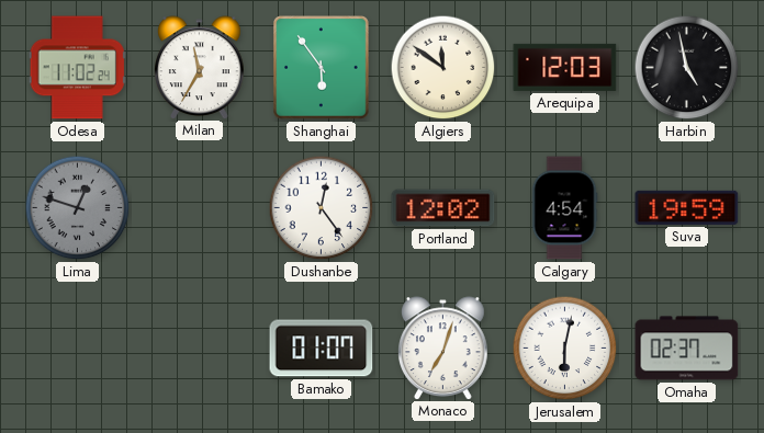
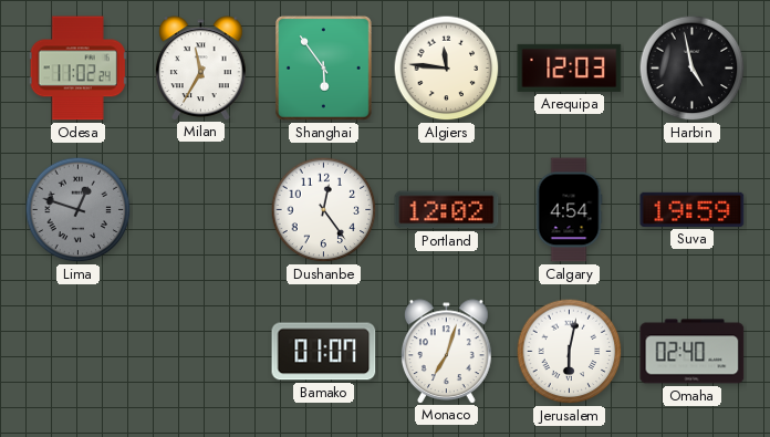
Algiers: 11:51 -> 11:46
Omaha: 02:37 -> 02:40
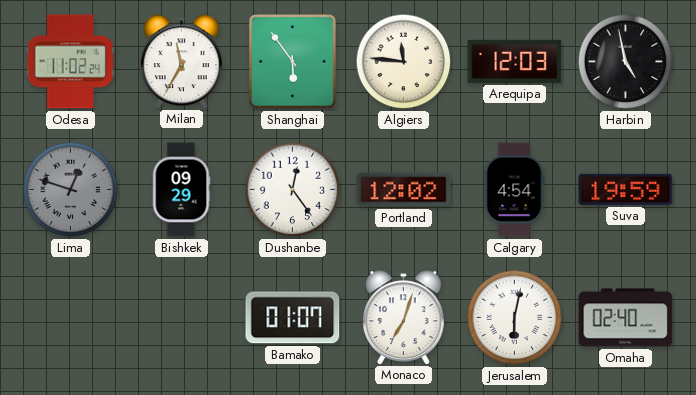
Bishkek: none -> 09:29
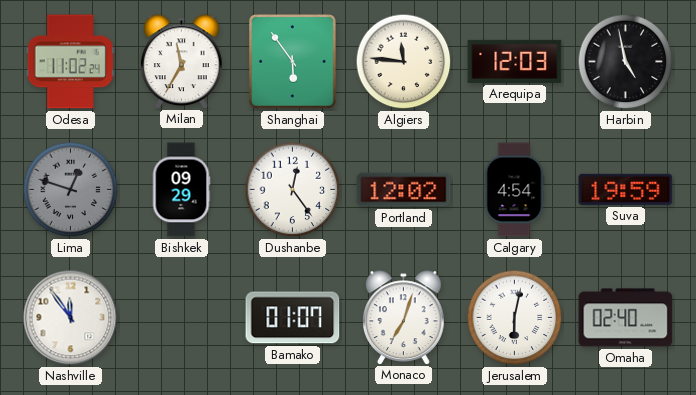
Nashville: none -> 11:54
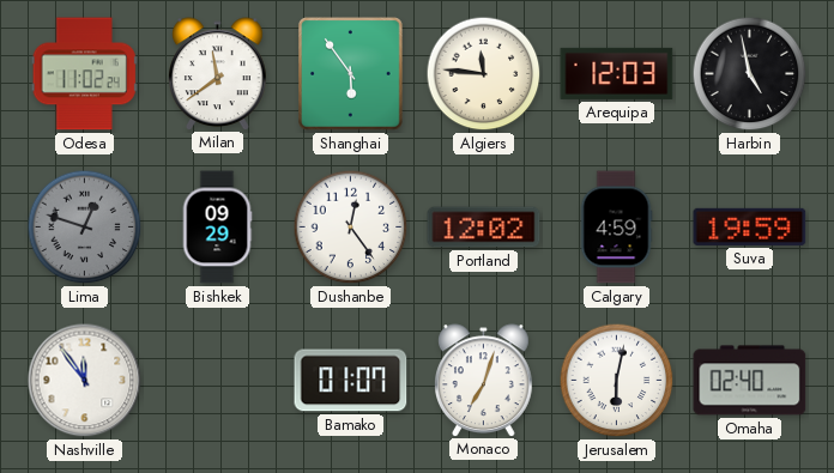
Milan: 11:35 -> 11:39
Calgary: 4:54 -> 4:59
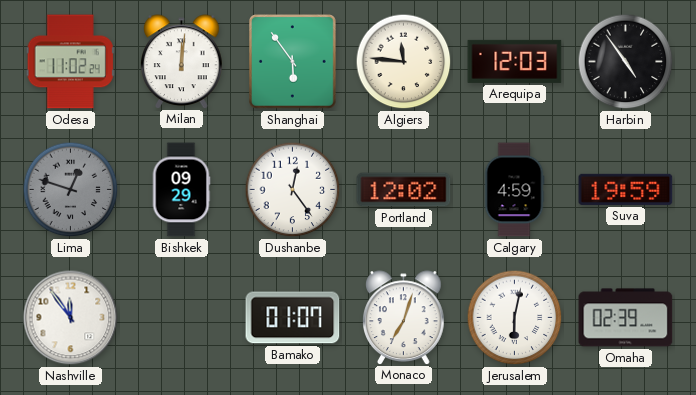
Milan: 11:39 -> 12:01
Harbin: 4:58 -> 4:54
Omaha: 02:40 -> 02:39
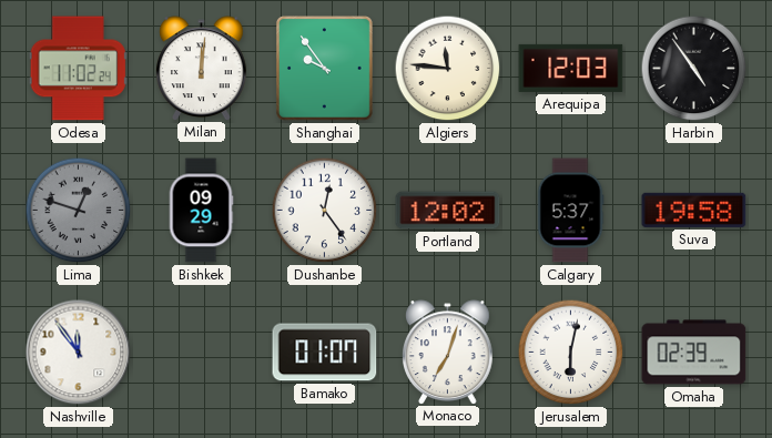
Shanghai: 5:54 -> 9:54
Calgary: 4:59 -> 5:37
Suva: 19:59 -> 19:58
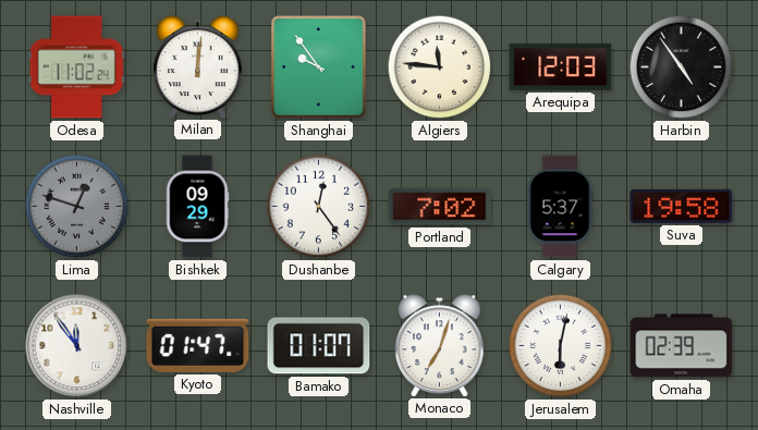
Portland: 12:02 -> 7:02
Kyoto: none -> 01:47
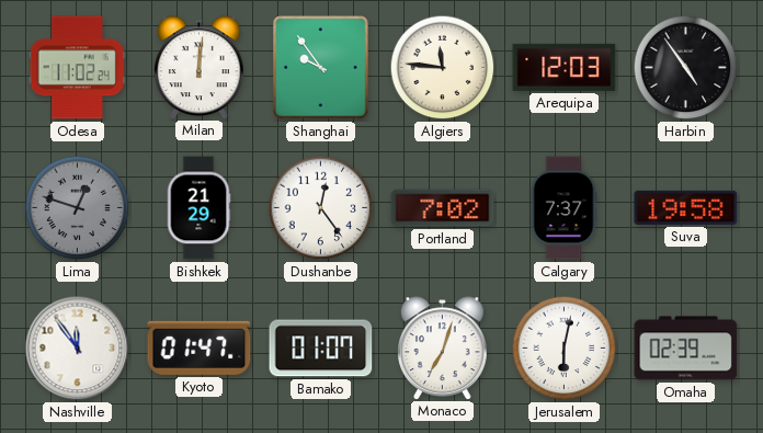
Bishkek: 09:29 -> 21:29
Calgary: 5:37 -> 7:37
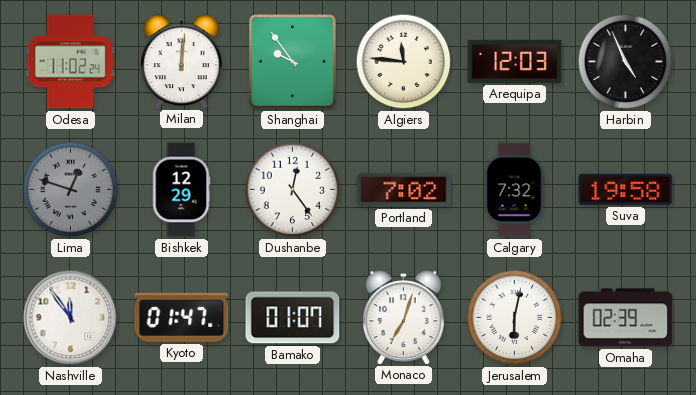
Harbin: 4:54 -> 4:56
Bishkek: 21:29 -> 12:29
Calgary: 7:37 -> 7:32
